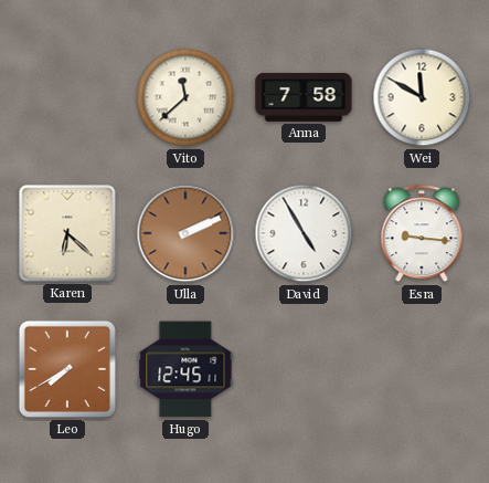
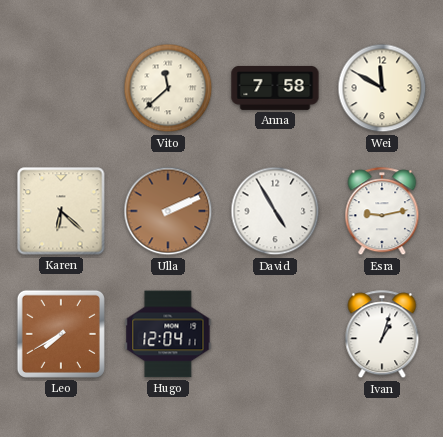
Esra: 9:16 -> 9:13
Hugo: 12:45 -> 12:04
Ivan: none -> 1:03
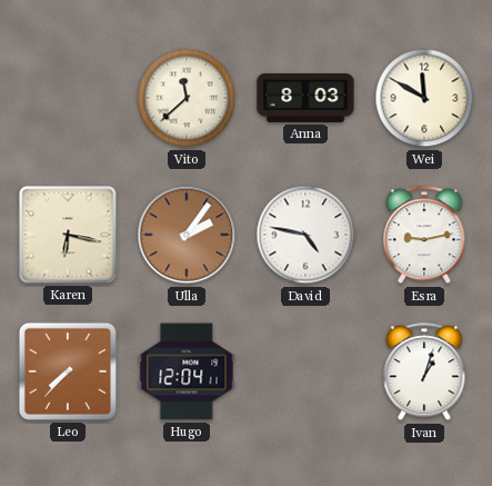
Anna: 7:58 -> 8:03
Karen: 6:22 -> 6:17
Ulla: 2:11 -> 2:06
David: 4:55 -> 4:47
Leo: 7:40 -> 7:37
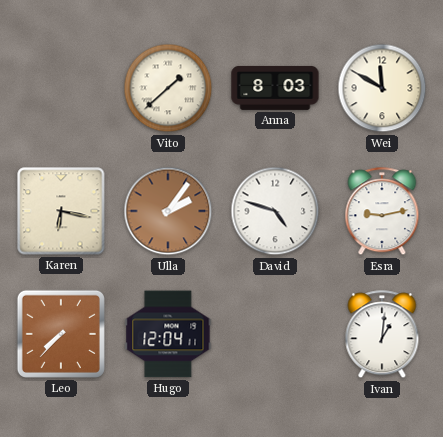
Vito: 11:38 -> 1:38
David: 4:47 -> 4:48
Ivan: 1:03 -> 1:01
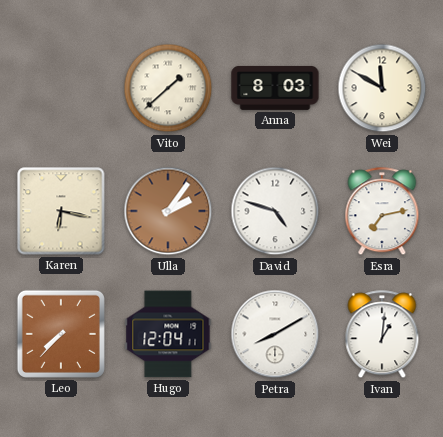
Esra: 9:13 -> 7:13
Petra: none -> 8:10
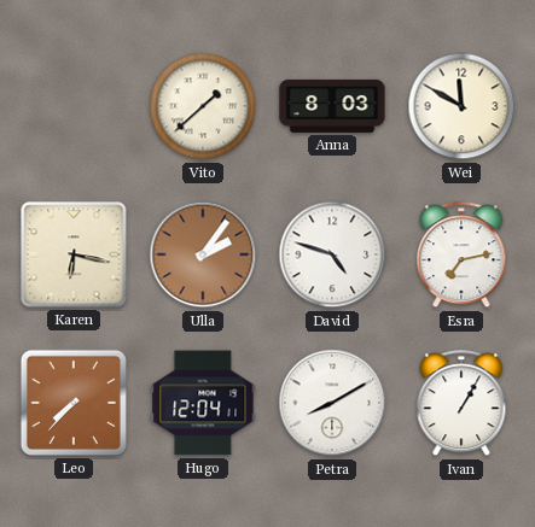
Ivan: 1:01 -> 1:05
